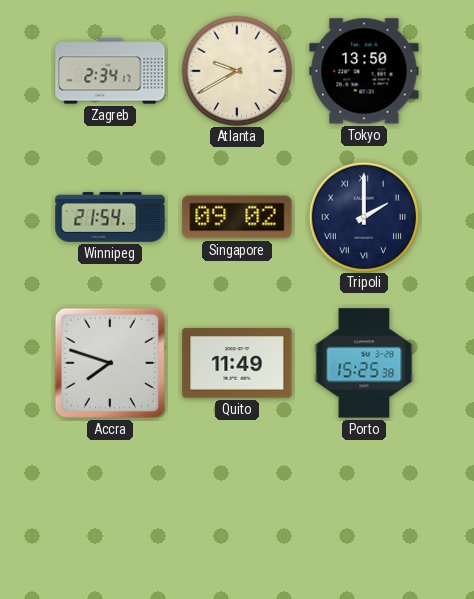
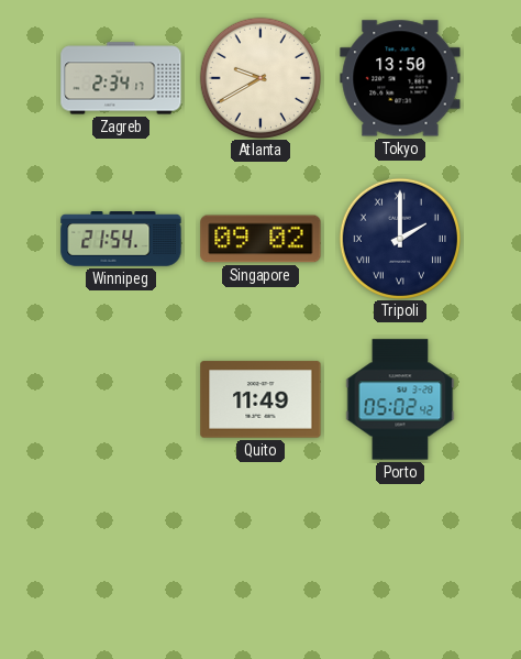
Accra: 7:48 -> none
Porto: 15:25 -> 05:02
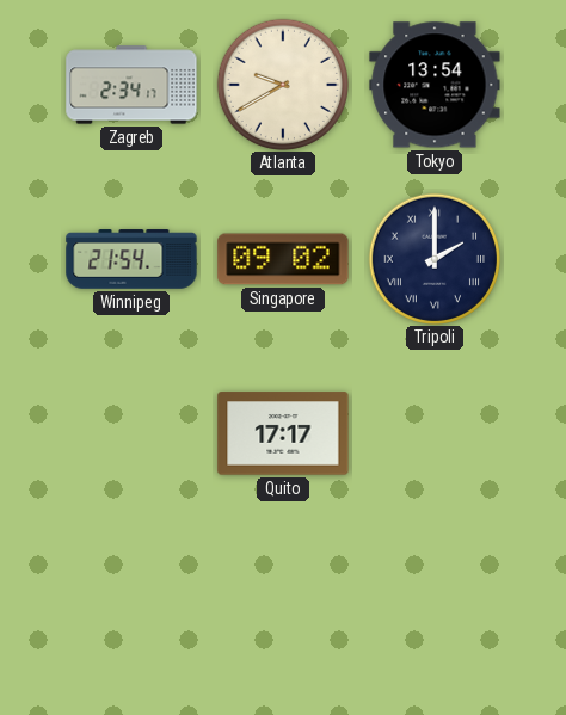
Tokyo: 13:50 -> 13:54
Quito: 11:49 -> 17:17
Porto: 05:02 -> none
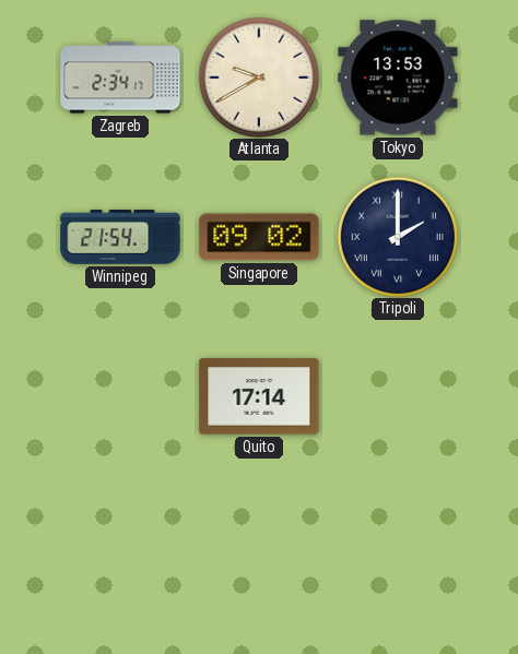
Tokyo: 13:54 -> 13:53
Quito: 17:17 -> 17:14
